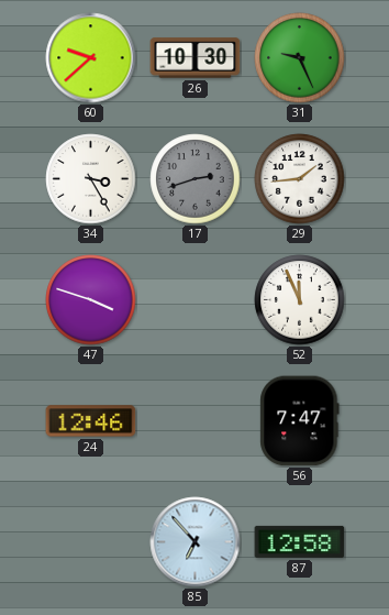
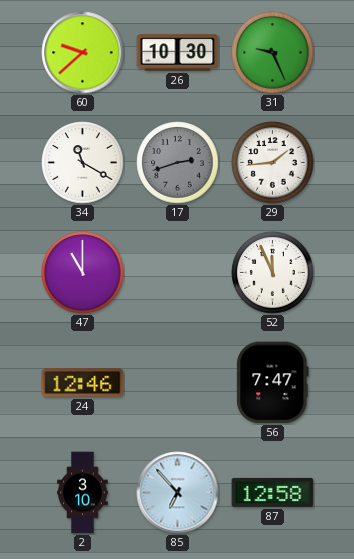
34: 3:25 -> 11:20
47: 3:48 -> 11:00
2: none -> 3:10
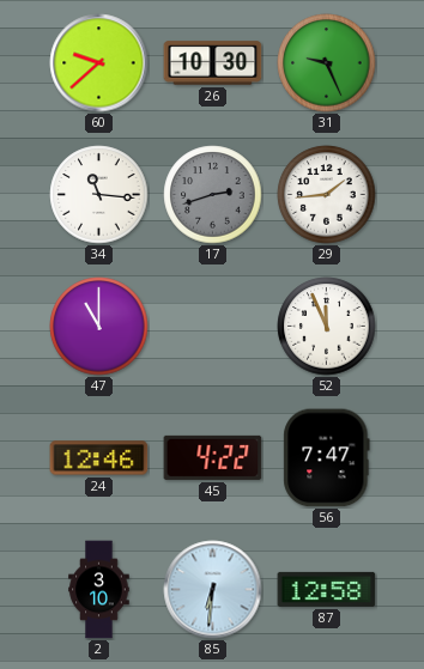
34: 11:20 -> 11:16
45: none -> 4:22
85: 6:53 -> 6:31
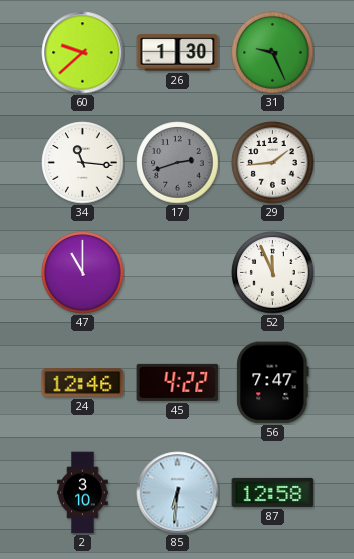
26: 10:30 -> 1:30
